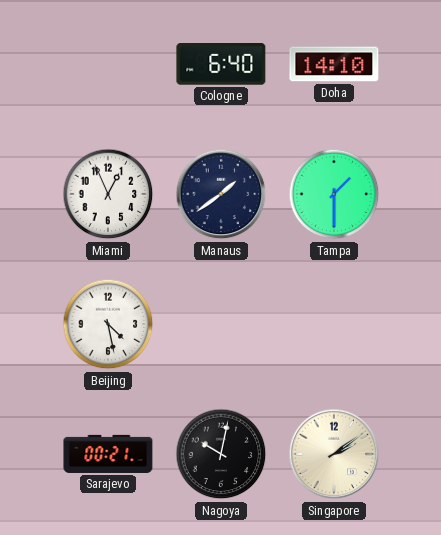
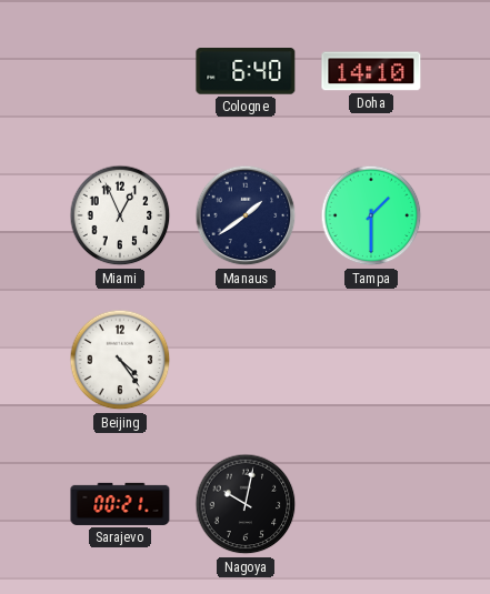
Beijing: 4:28 -> 4:24
Singapore: 2:09 -> none
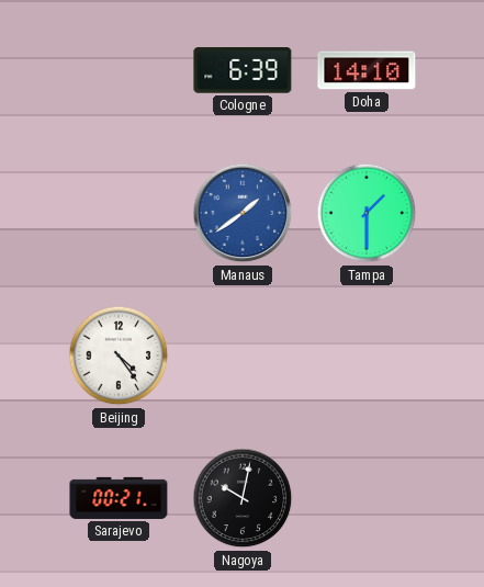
Cologne: 6:40 -> 6:39
Miami: 12:56 -> none
Manaus dial: navy -> blue
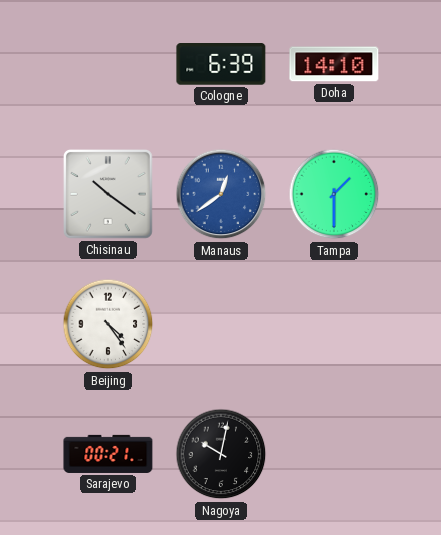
Chisinau: none -> 10:21
Manaus: 1:39 -> 12:39
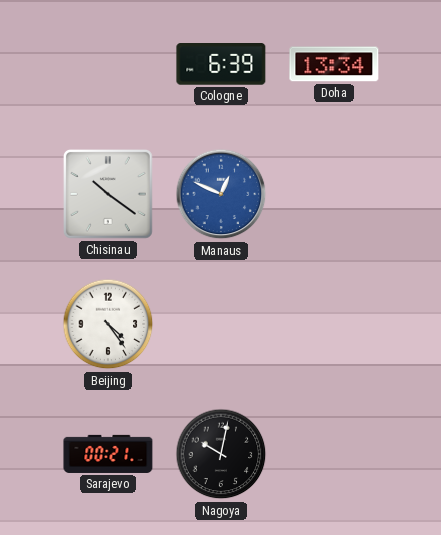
Doha: 14:10 -> 13:34
Manaus: 12:39 -> 12:49
Tampa: 1:30 -> none
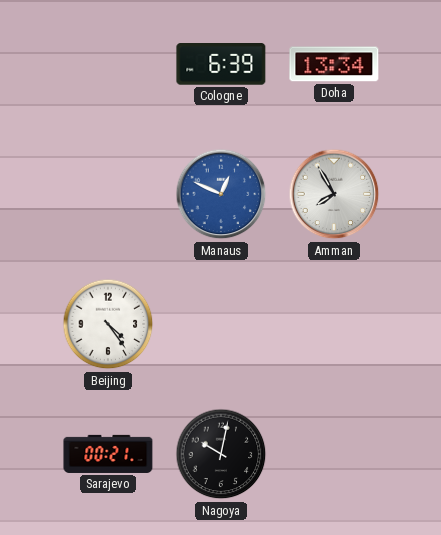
Chisinau: 10:21 -> none
Amman: none -> 7:55
